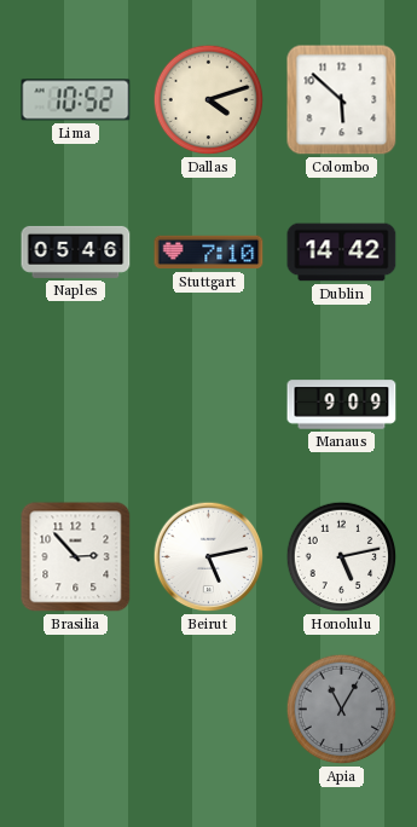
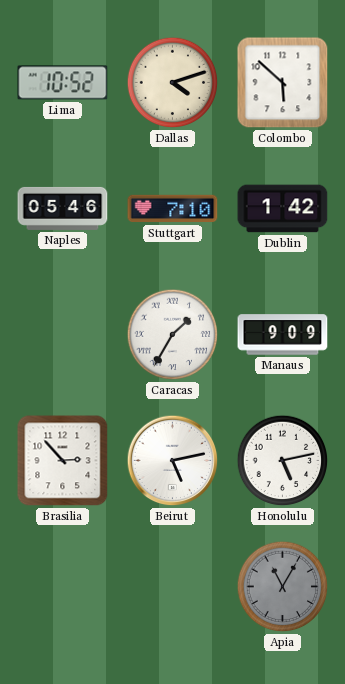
Dublin: 14:42 -> 1:42
Caracas: none -> 1:35
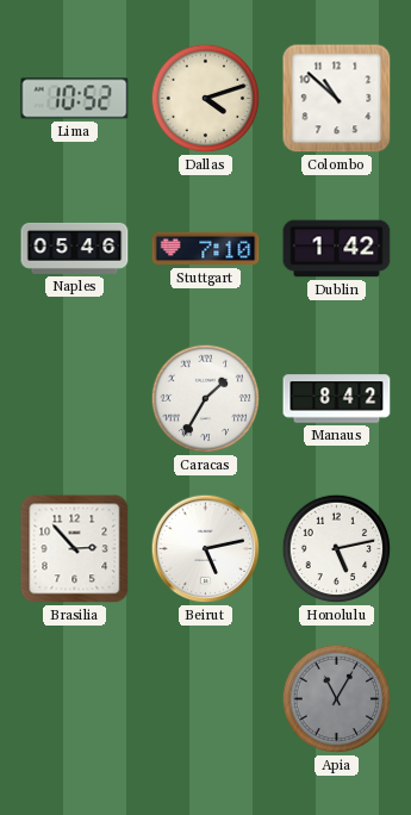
Colombo: 5:52 -> 10:52
Manaus: 9:09 -> 8:42
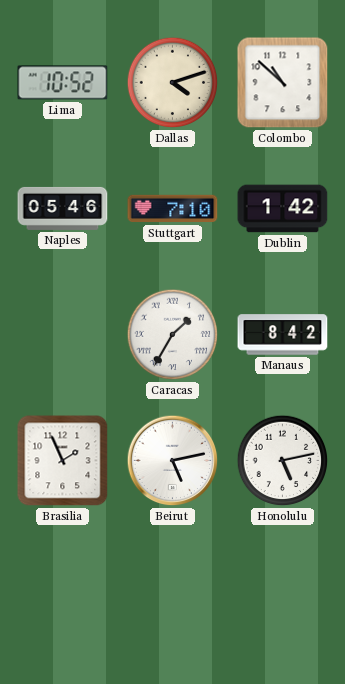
Brasilia: 2:53 -> 1:56
Apia: 11:05 -> none
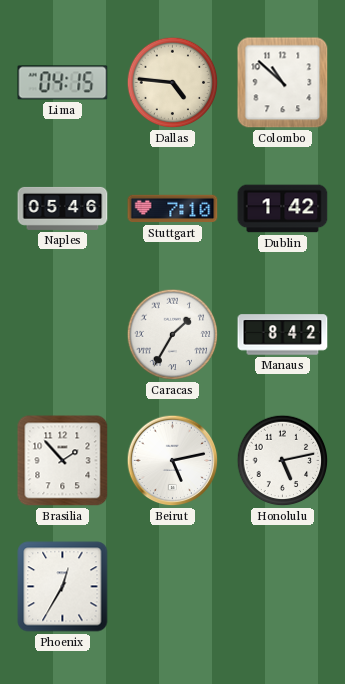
Lima: 10:52 -> 04:15
Dallas: 4:12 -> 4:46
Brasilia: 1:56 -> 1:53
Phoenix: none -> 12:35
